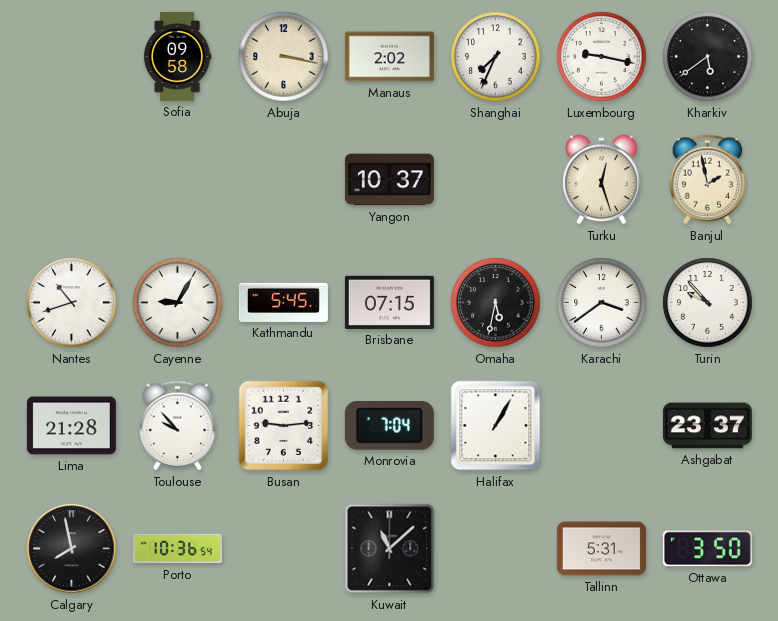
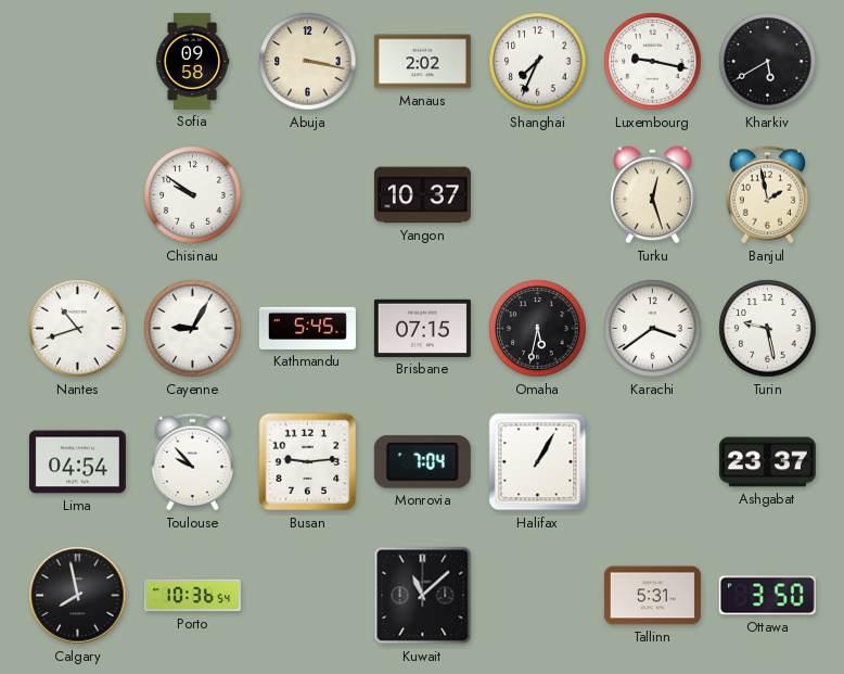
Kharkiv: 5:39 -> 5:40
Chisinau: none -> 9:51
Turin: 9:53 -> 9:28
Lima: 21:28 -> 04:54
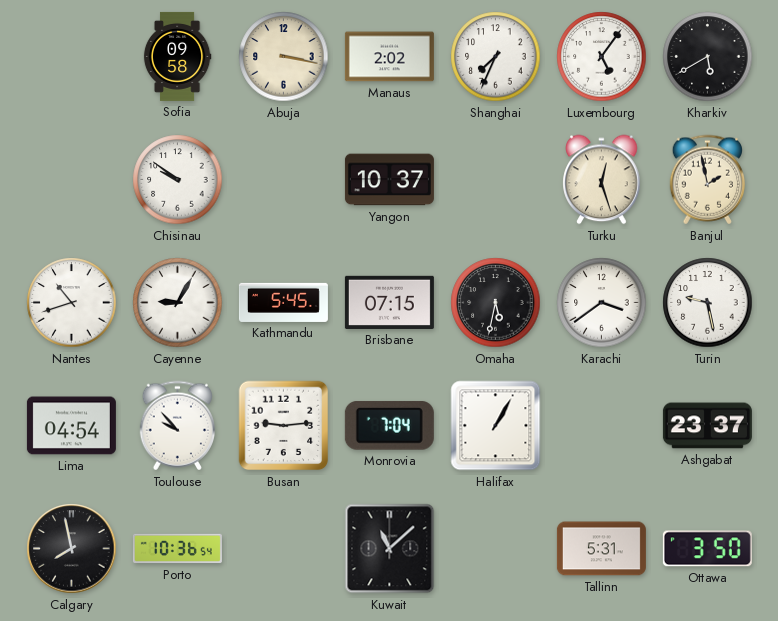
Luxembourg: 9:17 -> 5:06
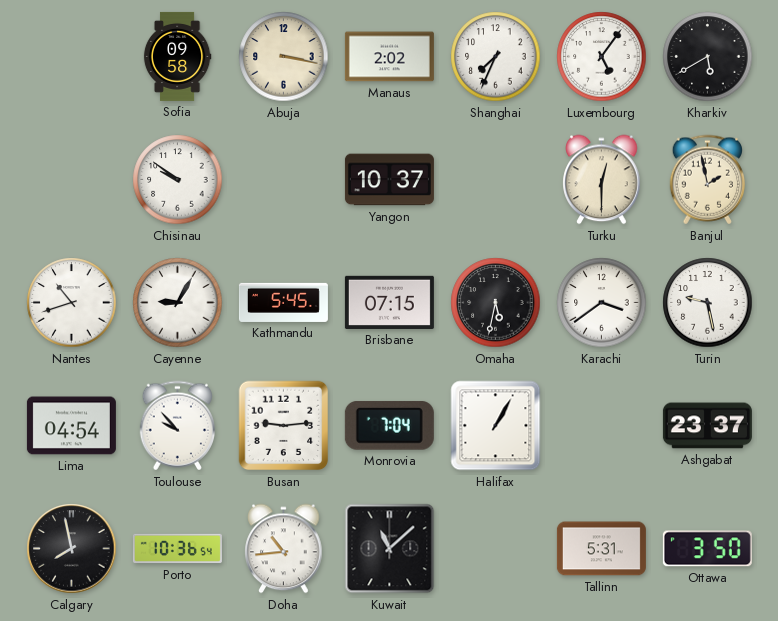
Turku: 12:27 -> 12:30
Doha: none -> 10:44
